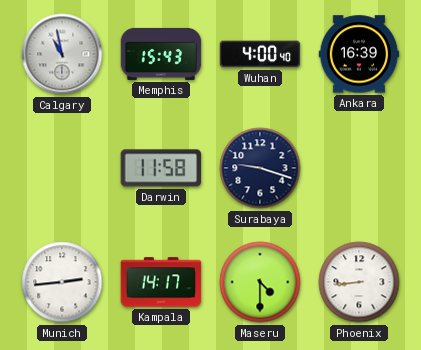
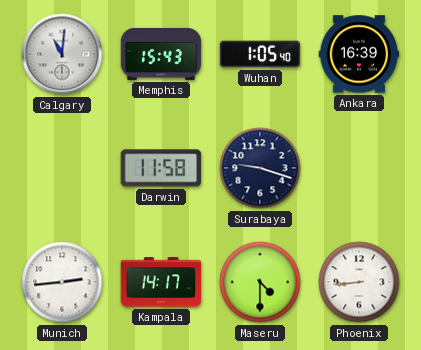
Calgary: 10:58 -> 11:01
Wuhan: 4:00 -> 1:05
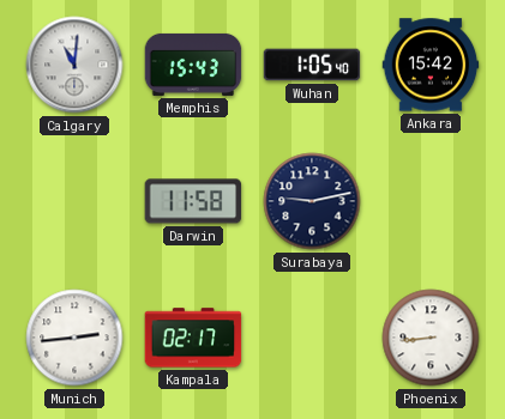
Ankara: 16:39 -> 15:42
Surabaya: 9:18 -> 9:13
Kampala: 14:17 -> 02:17
Maseru: 4:30 -> none
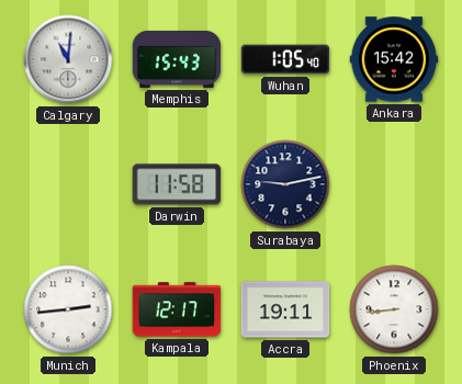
Kampala: 02:17 -> 12:17
Accra: none -> 19:11
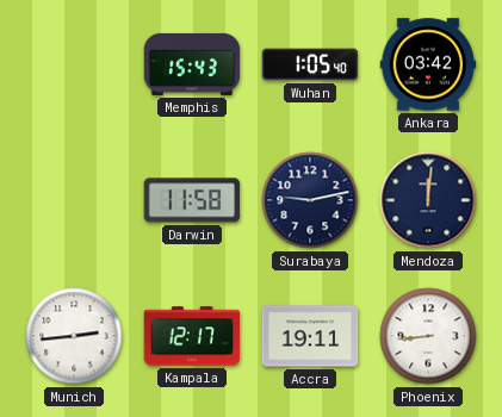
Calgary: 11:01 -> none
Ankara: 15:42 -> 03:42
Mendoza: none -> 12:01
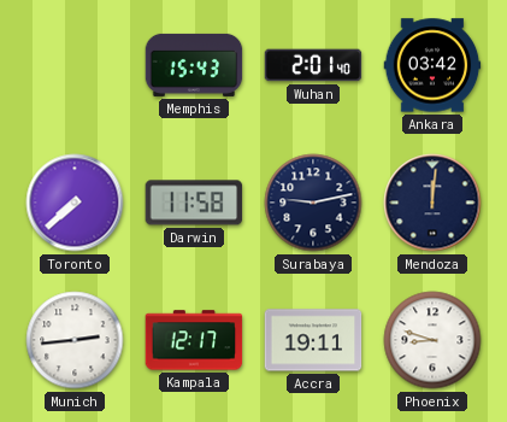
Wuhan: 1:05 -> 2:01
Toronto: none -> 7:38
Phoenix: 8:44 -> 8:48
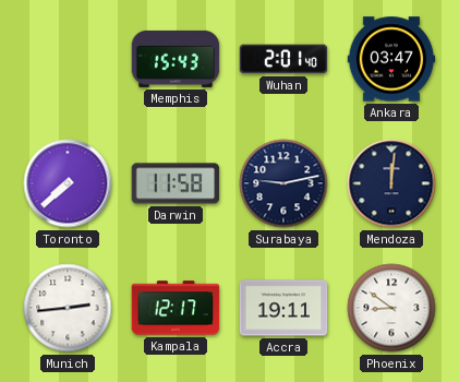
Ankara: 03:42 -> 03:47
Phoenix: 8:48 -> 8:51
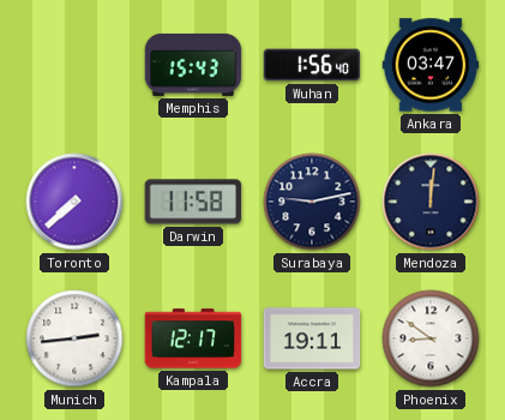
Wuhan: 2:01 -> 1:56
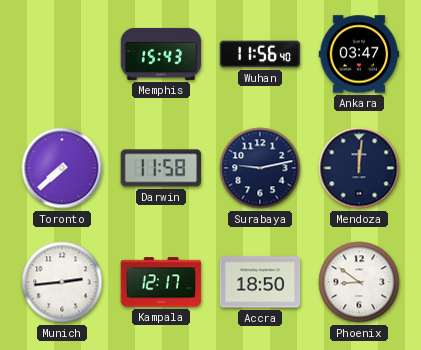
Wuhan: 1:56 -> 11:56
Accra: 19:11 -> 18:50
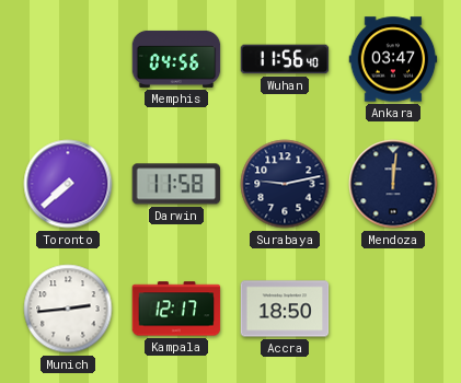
Memphis: 15:43 -> 04:56
Phoenix: 8:51 -> none
